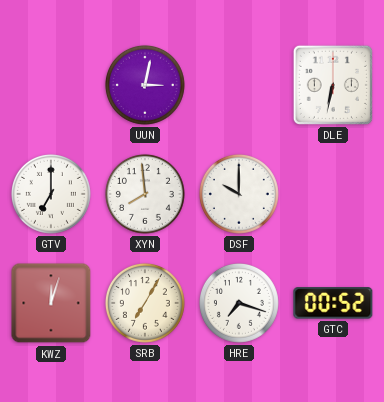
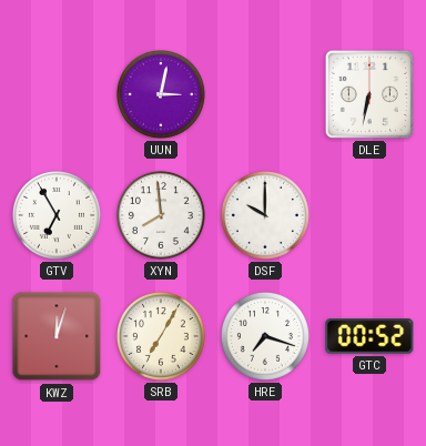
GTV: 7:00 -> 6:55
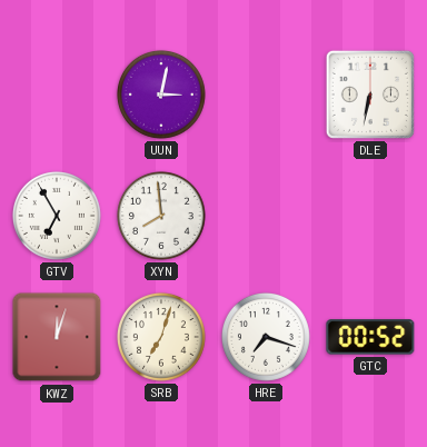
DSF: 10:00 -> none
SRB: 7:05 -> 7:03
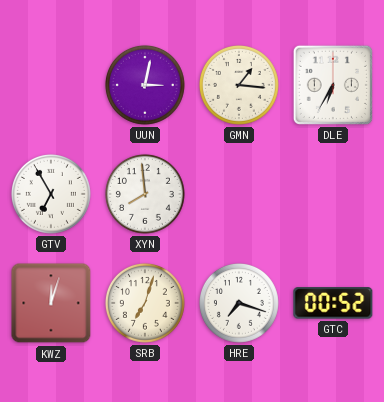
GMN: none -> 1:16
DLE: 6:32 -> 6:35
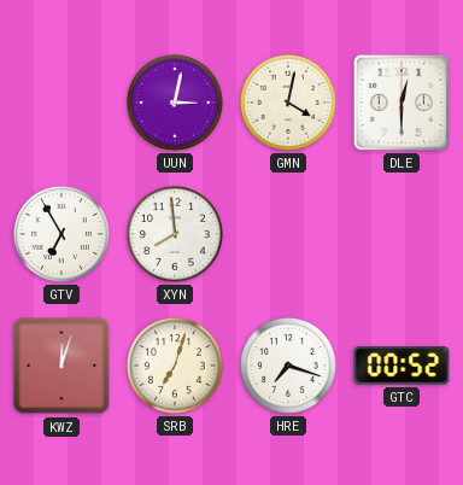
GMN: 1:16 -> 4:02
DLE: 6:35 -> 12:30
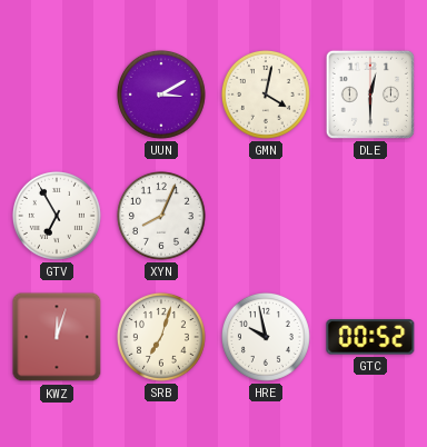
UUN: 3:02 -> 3:10
XYN: 7:59 -> 8:04
HRE: 7:18 -> 9:58
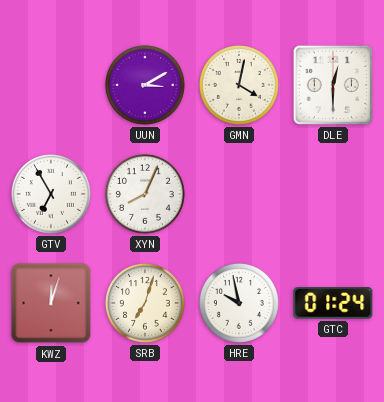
GTC: 00:52 -> 01:24
